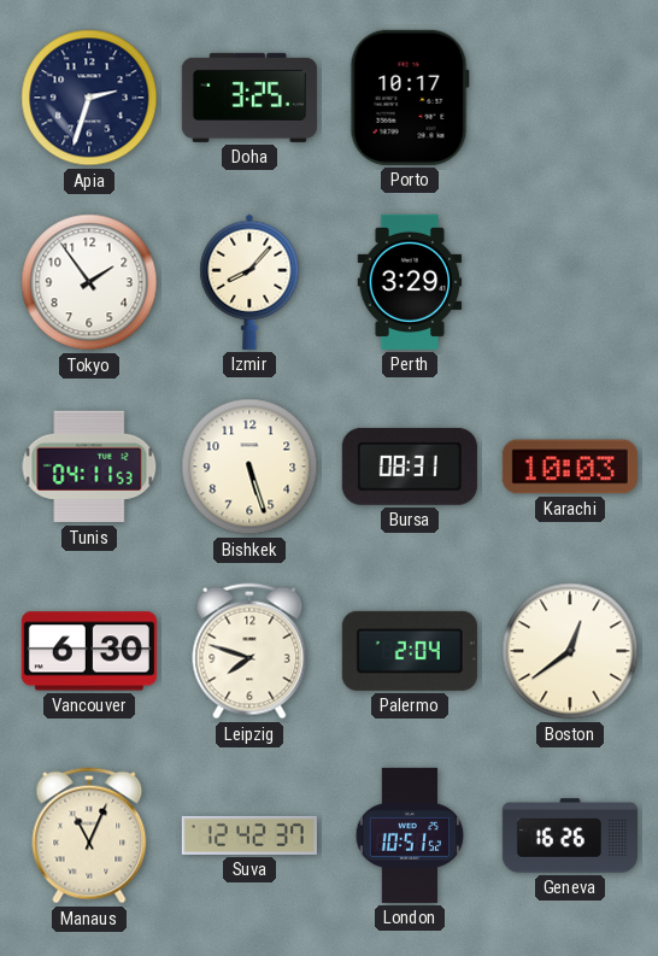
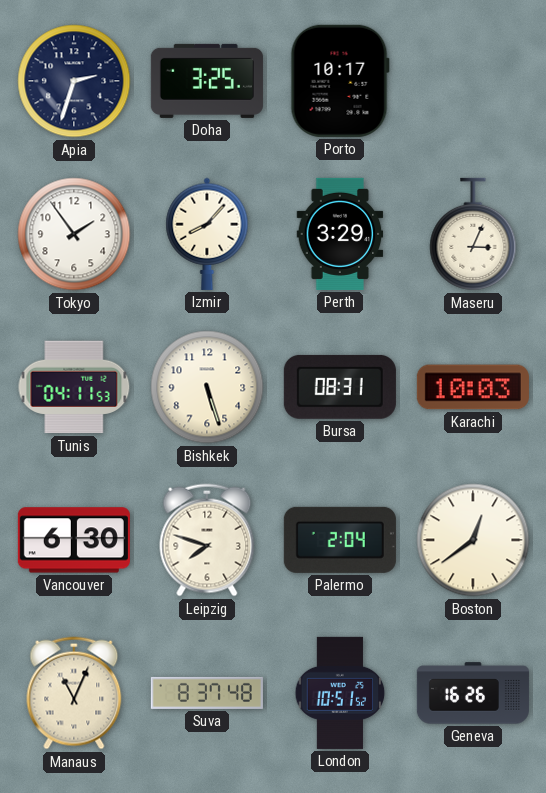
Maseru: none -> 3:04
Suva: 12:42 -> 8:37
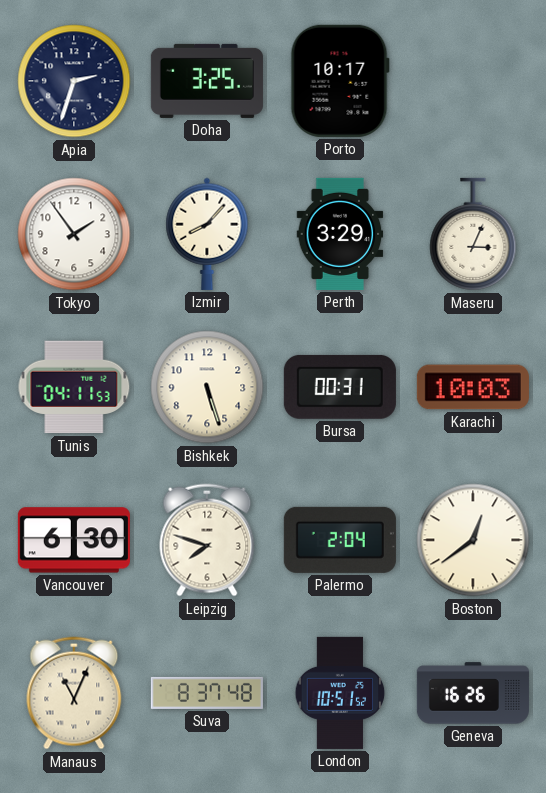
Bursa: 08:31 -> 00:31
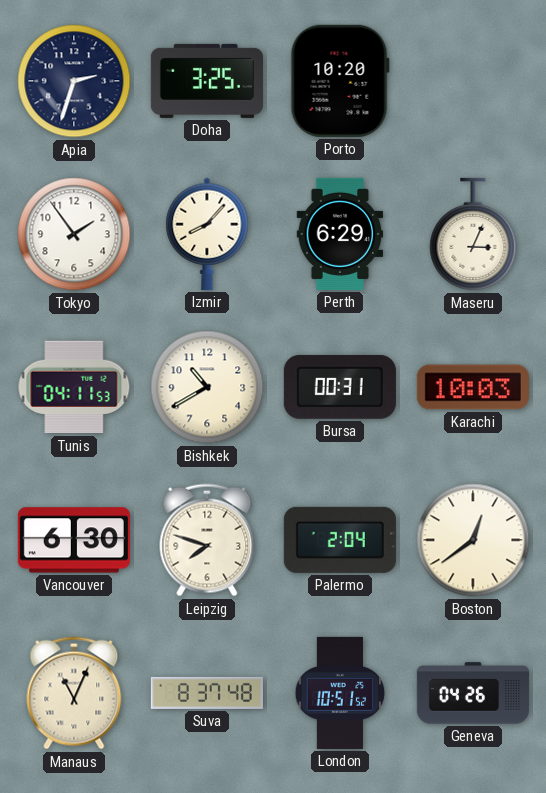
Porto: 10:17 -> 10:20
Perth: 3:29 -> 6:29
Bishkek: 5:27 -> 10:40
Geneva: 16:26 -> 04:26
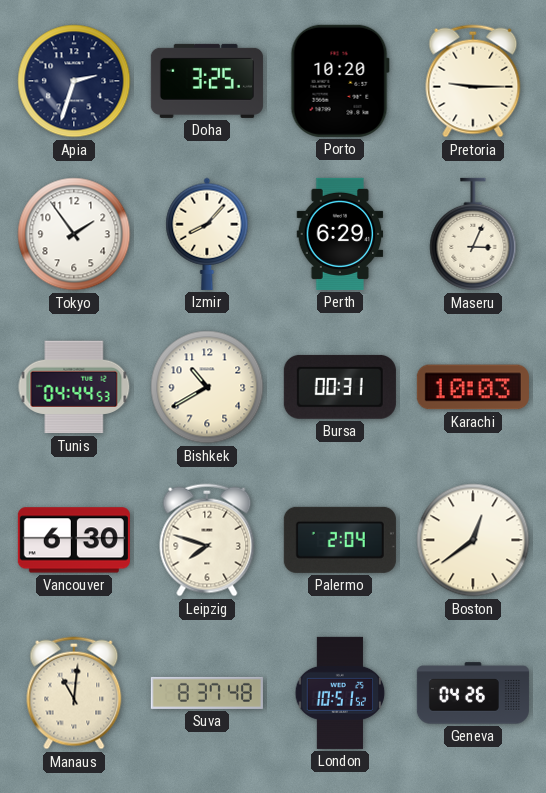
Pretoria: none -> 9:15
Tunis: 04:11 -> 04:44
Manaus: 11:04 -> 11:01
